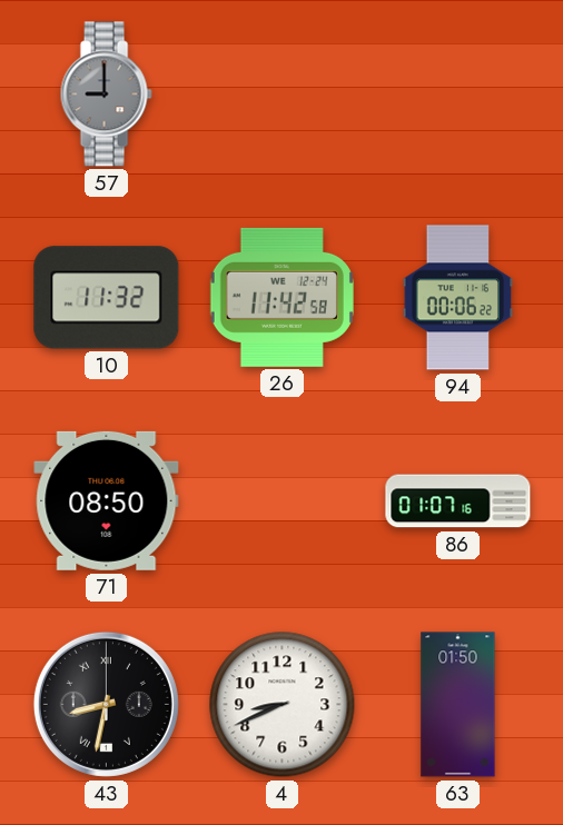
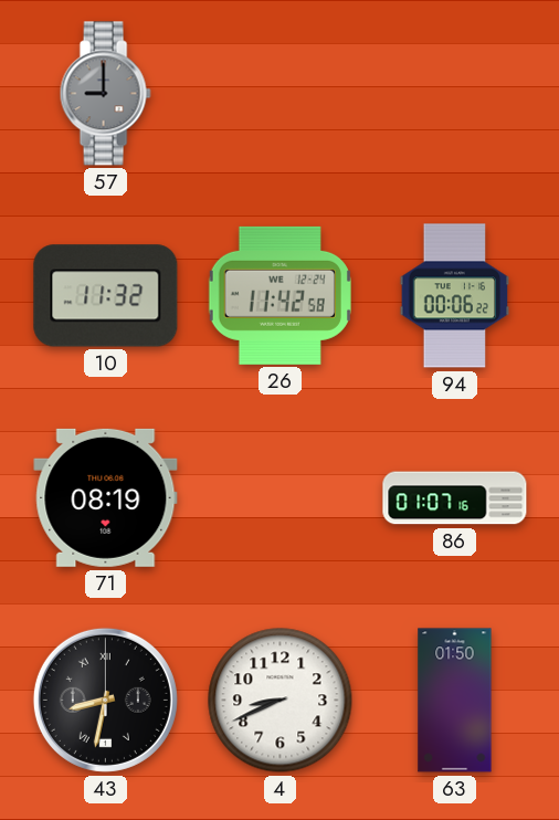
71: 08:50 -> 08:19
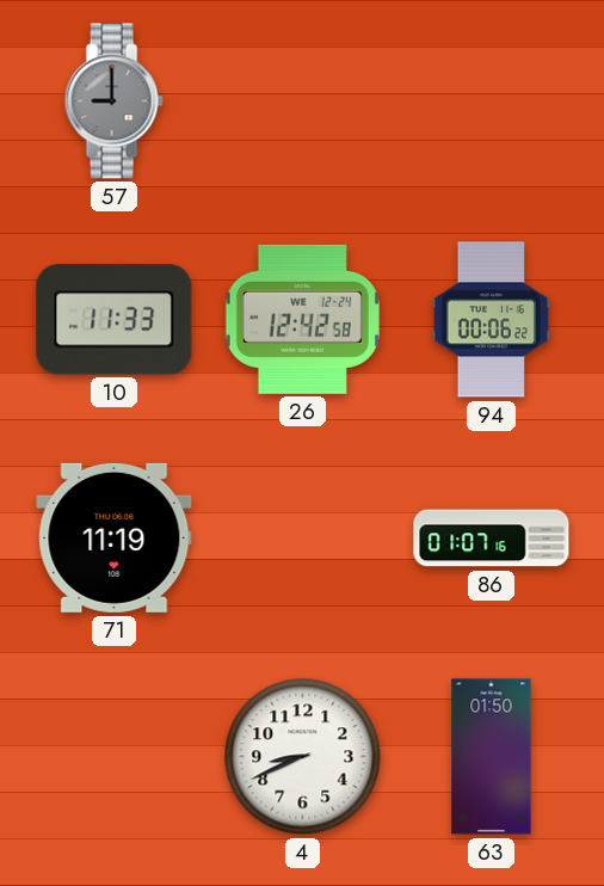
10: 11:32 -> 11:33
26: 11:42 -> 12:42
71: 08:19 -> 11:19
43: 8:32 -> none
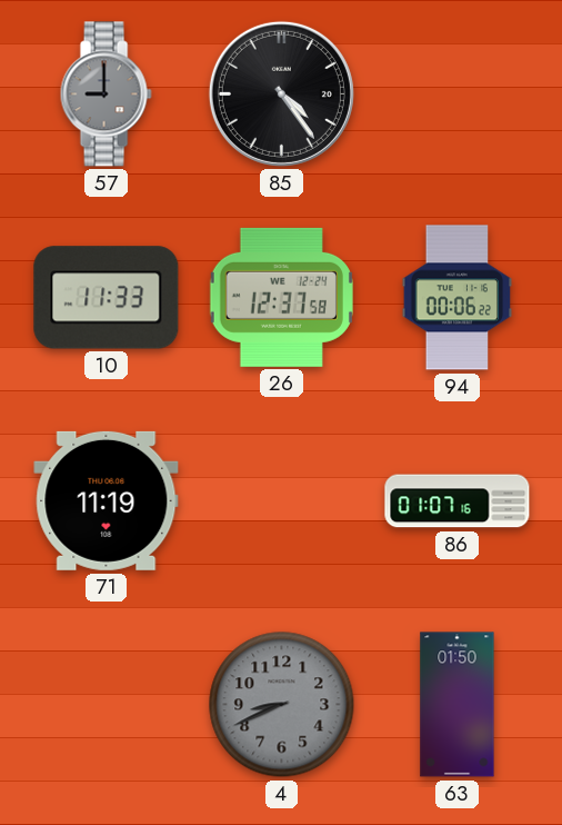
85: none -> 4:24
26: 12:42 -> 12:37
4 dial: white -> grey
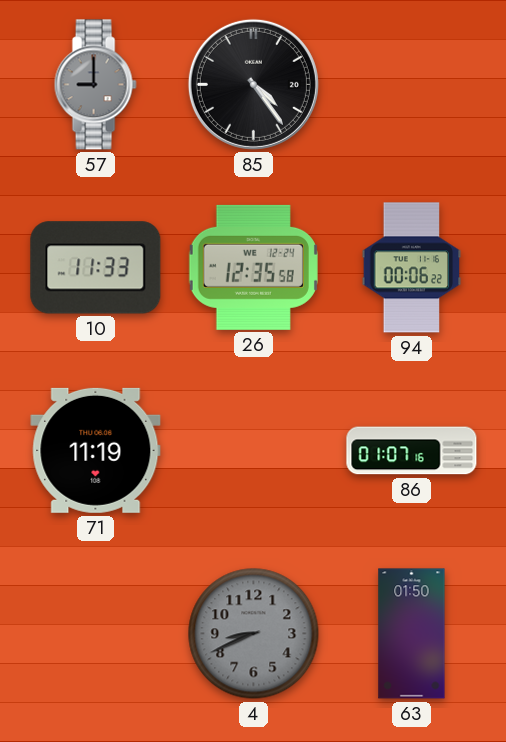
26: 12:37 -> 12:35
